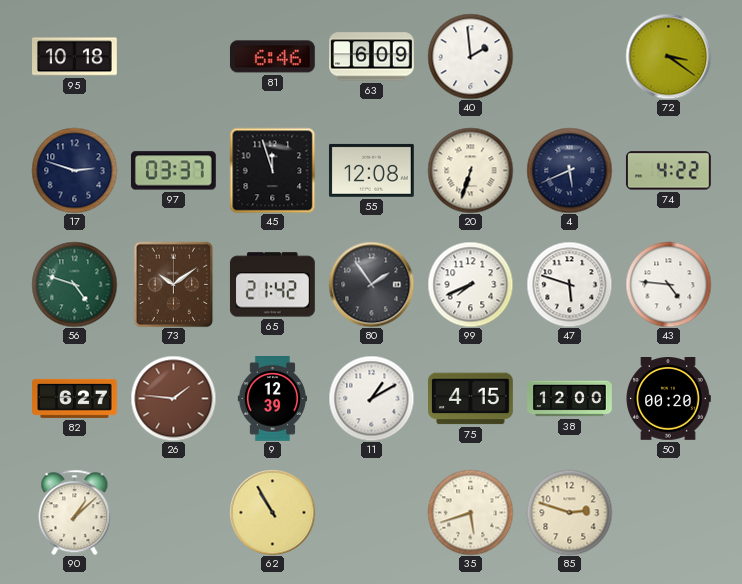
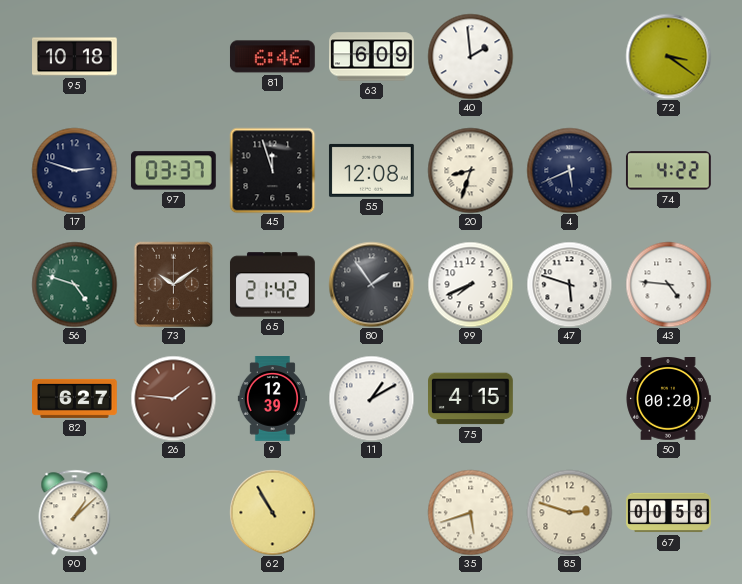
20: 6:33 -> 8:33
38: 12:00 -> none
67: none -> 00:58
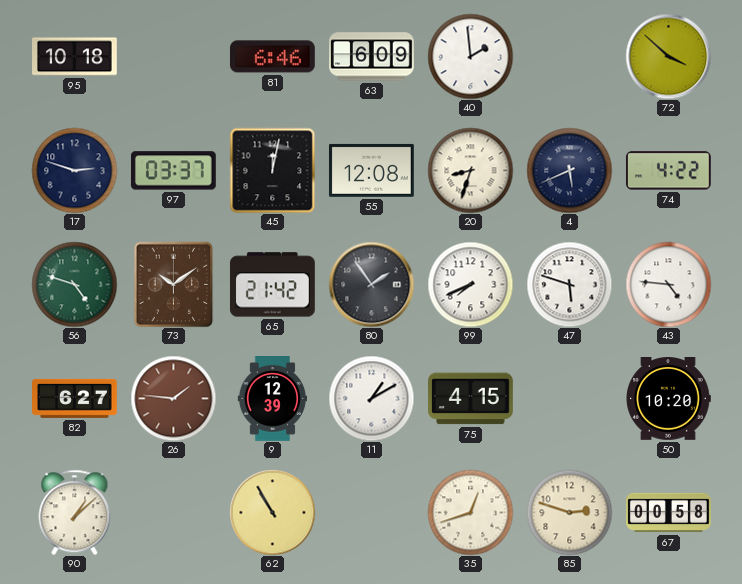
72: 3:21 -> 3:52
45: 11:57 -> 12:02
50: 00:20 -> 10:20
35: 5:42 -> 12:42
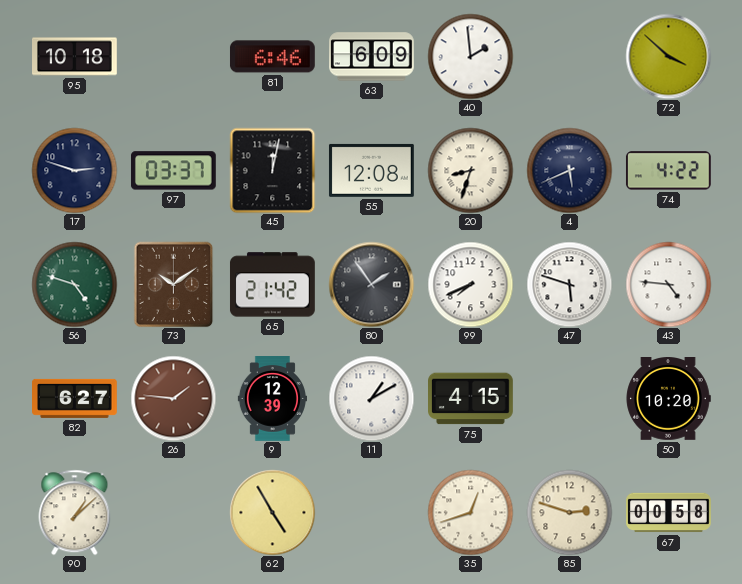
62: 10:55 -> 4:55
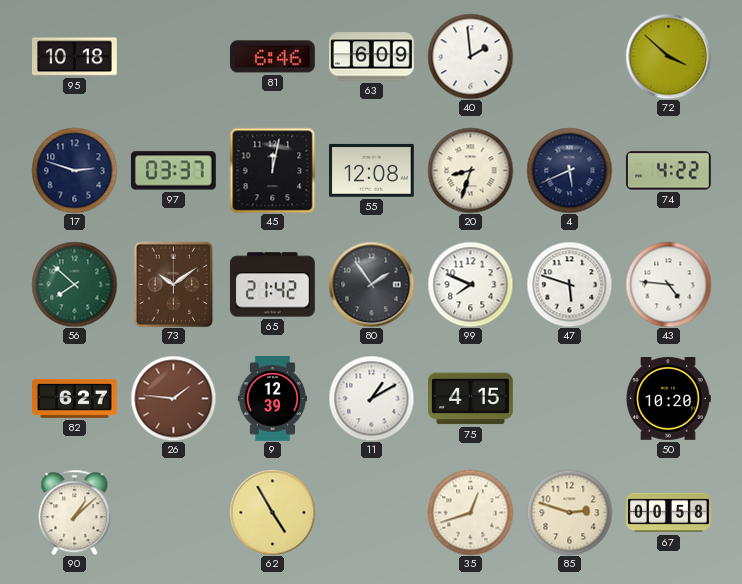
56: 4:48 -> 7:52
99: 7:41 -> 7:49
